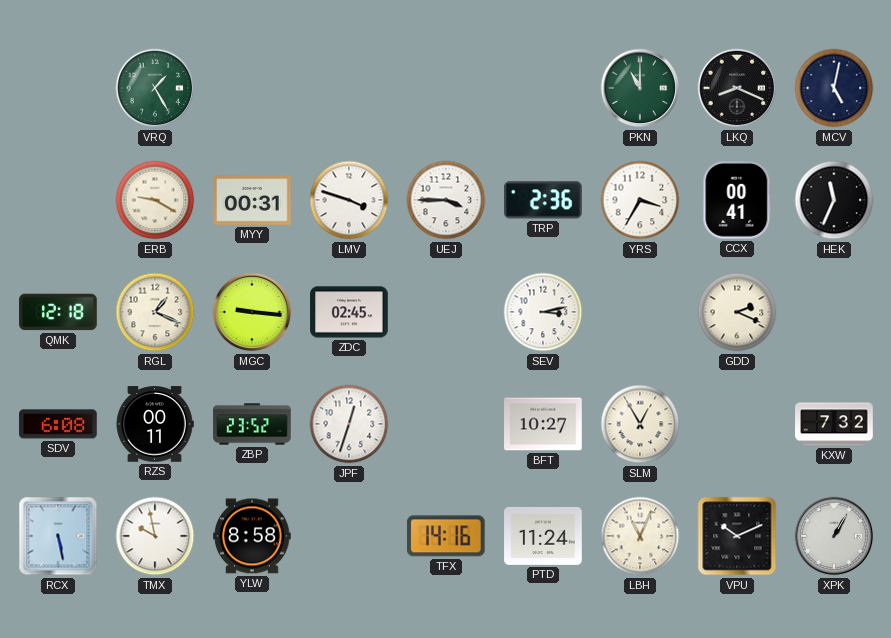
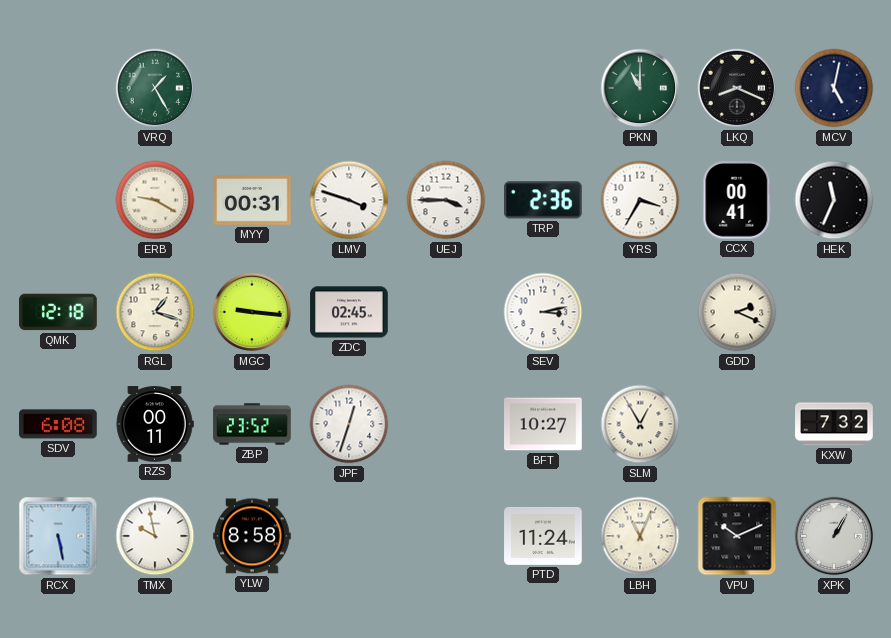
RGL: 1:19 -> 1:18
TFX: 14:16 -> none
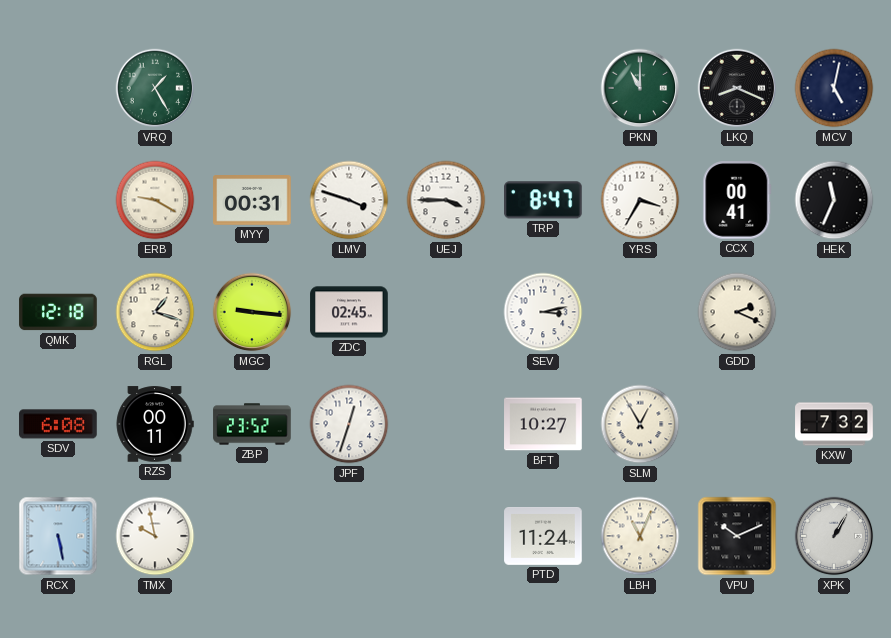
TRP: 2:36 -> 8:47
YLW: 8:58 -> none
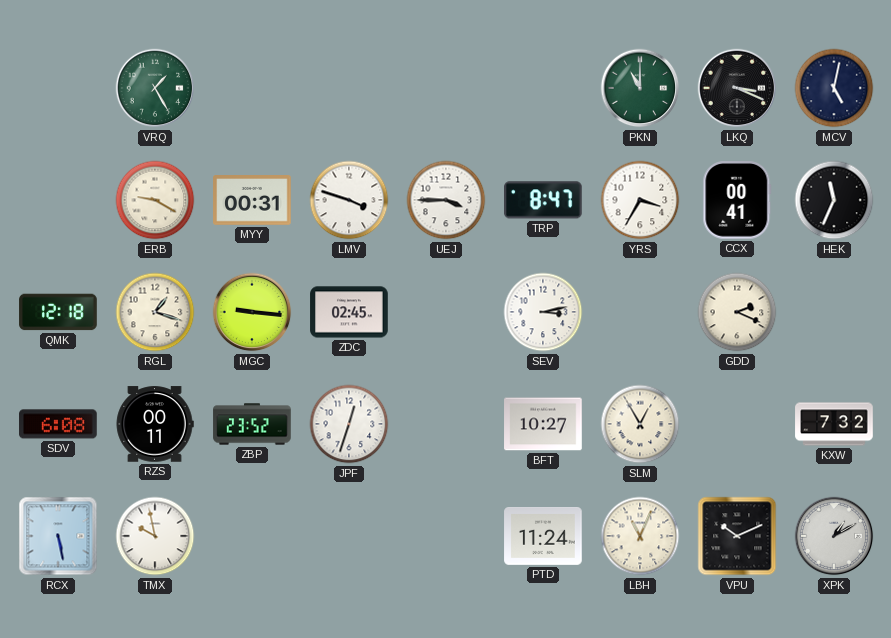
LKQ: 8:19 -> 3:19
XPK: 1:05 -> 1:10
